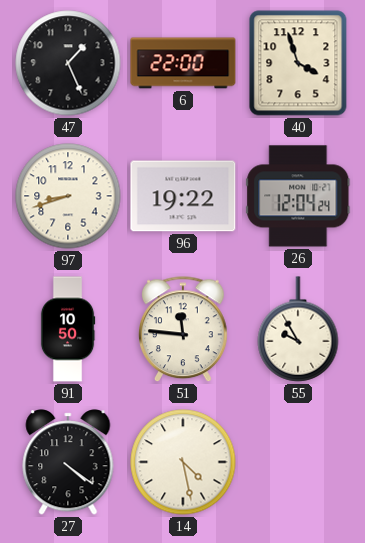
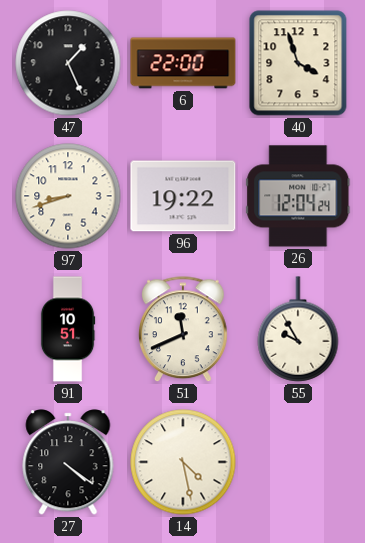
91: 10:50 -> 10:51
51: 11:46 -> 11:41
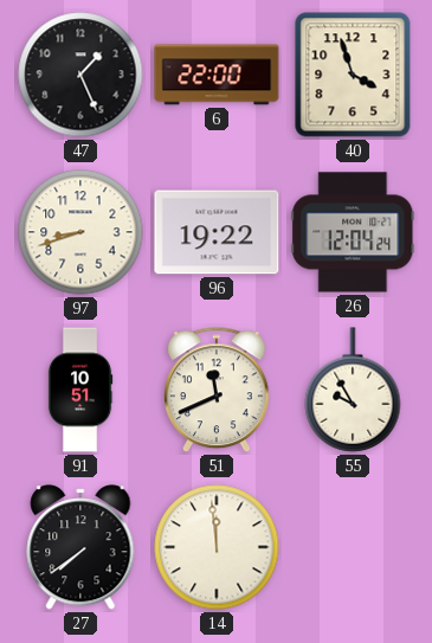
27: 4:21 -> 7:39
14: 4:28 -> 11:59
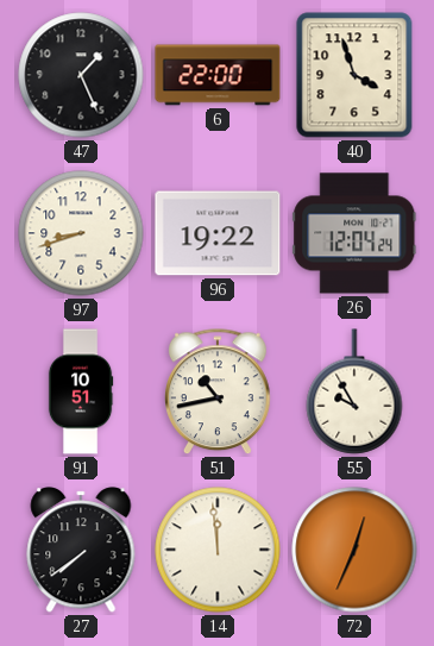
51: 11:41 -> 10:43
72: none -> 12:34
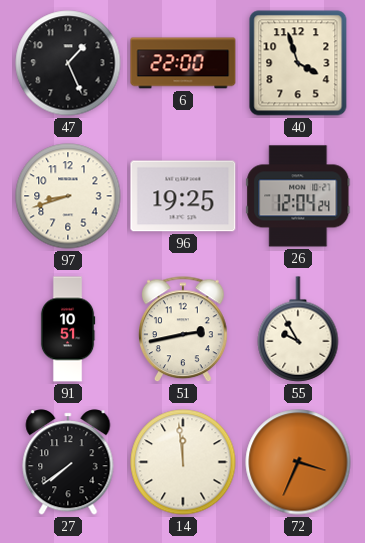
96: 19:22 -> 19:25
51: 10:43 -> 2:43
72: 12:34 -> 3:34
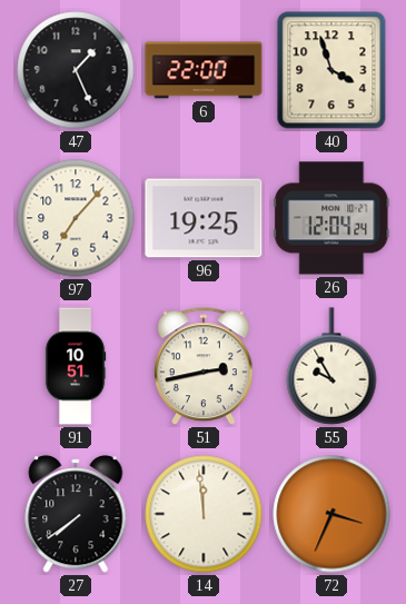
97: 8:42 -> 7:07
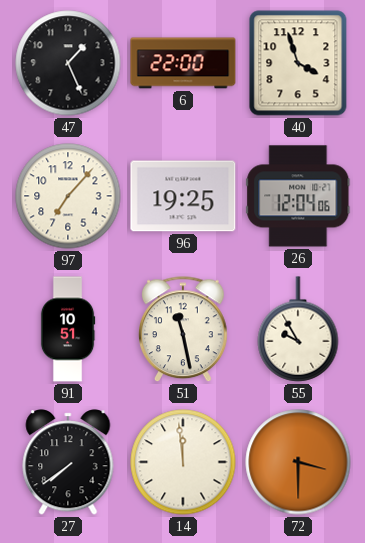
26: 12:04:24 -> 12:04:06
51: 2:43 -> 11:28
72: 3:34 -> 3:30
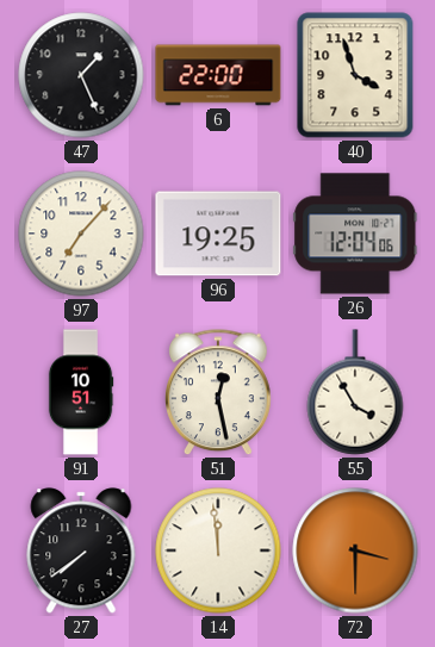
51: 11:28 -> 12:28
55: 9:55 -> 3:55
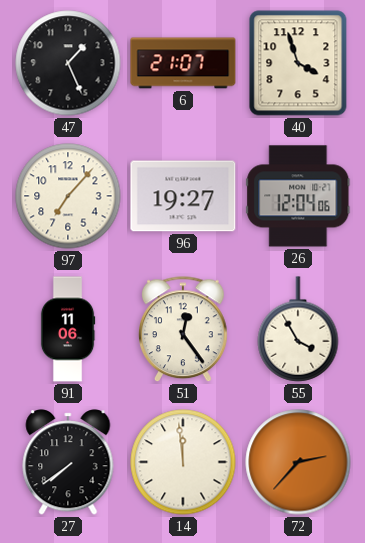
6: 22:00 -> 21:07
96: 19:25 -> 19:27
91: 10:51 -> 11:06
51: 12:28 -> 12:24
72: 3:30 -> 2:37
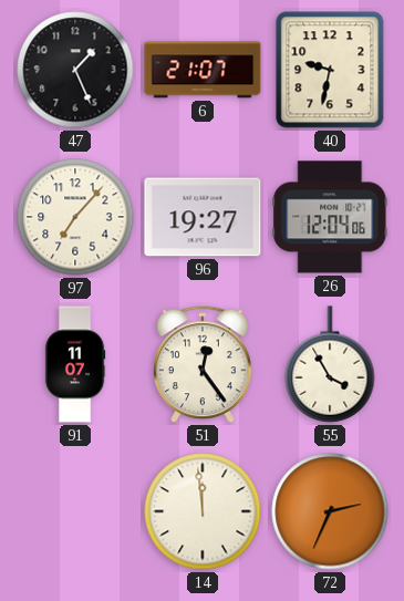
40: 3:57 -> 9:32
91: 11:06 -> 11:07
27: 7:39 -> none
72: 2:37 -> 2:34
